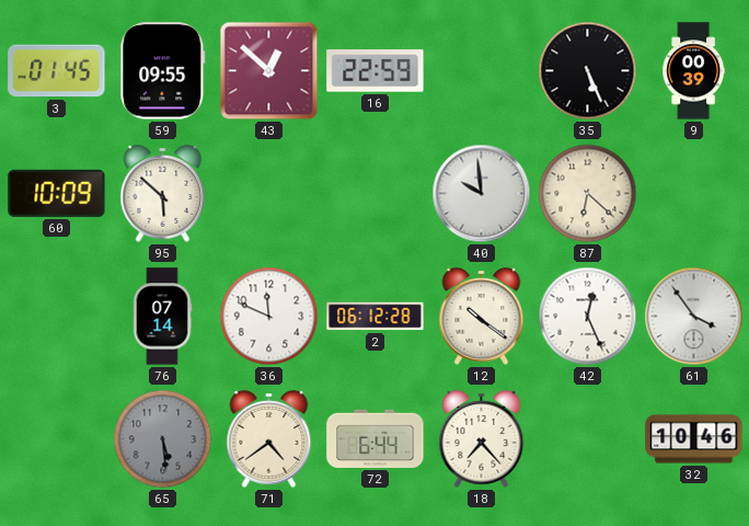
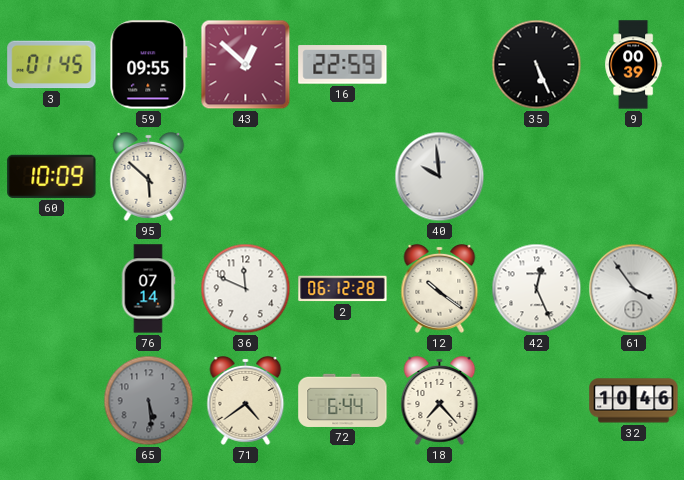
87: 6:22 -> none
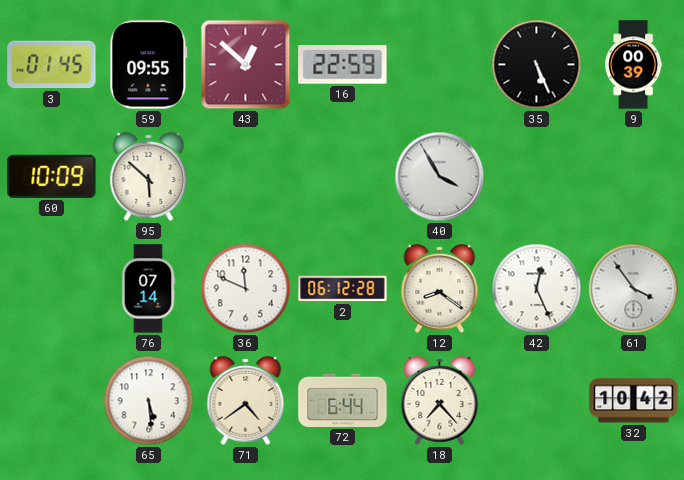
40: 9:59 -> 3:55
12: 10:21 -> 8:21
65 dial: grey -> white
32: 10:46 -> 10:42
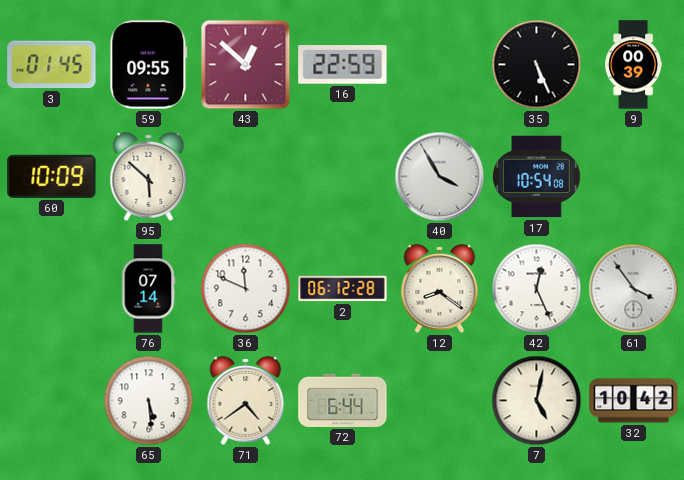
17: none -> 10:54
18: 7:23 -> none
7: none -> 5:02
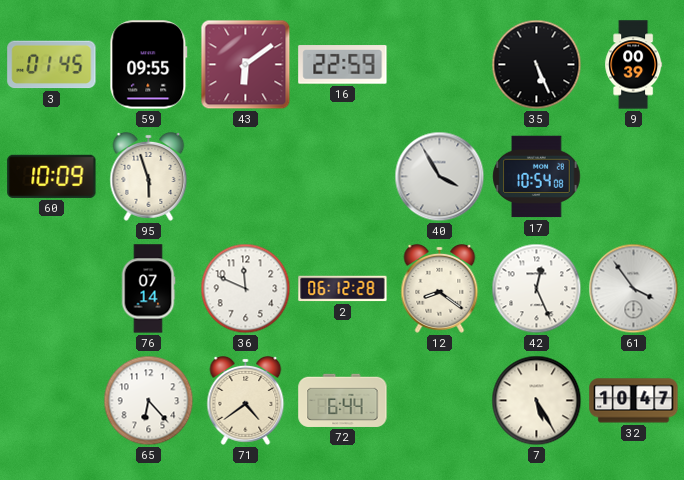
43: 12:52 -> 6:09
95: 5:52 -> 5:57
65: 5:29 -> 6:23
7: 5:02 -> 5:25
32: 10:42 -> 10:47
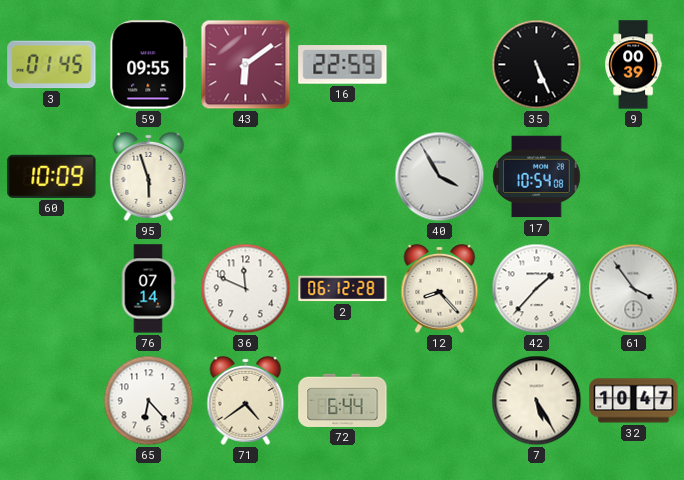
12: 8:21 -> 8:23
42: 12:26 -> 1:37
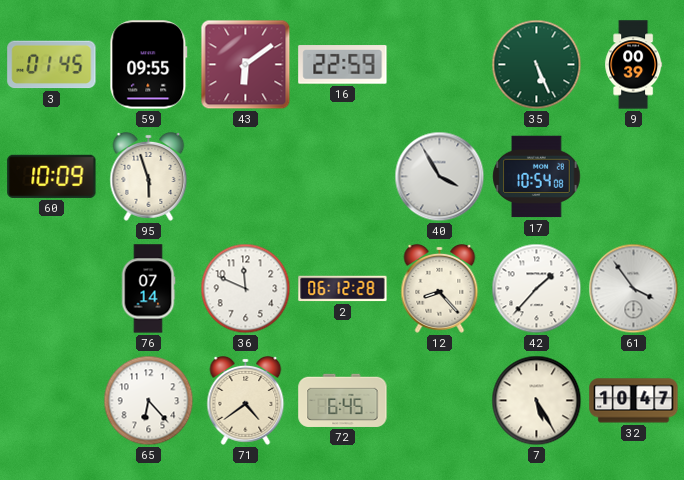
35 dial: black -> green
72: 6:44 -> 6:45
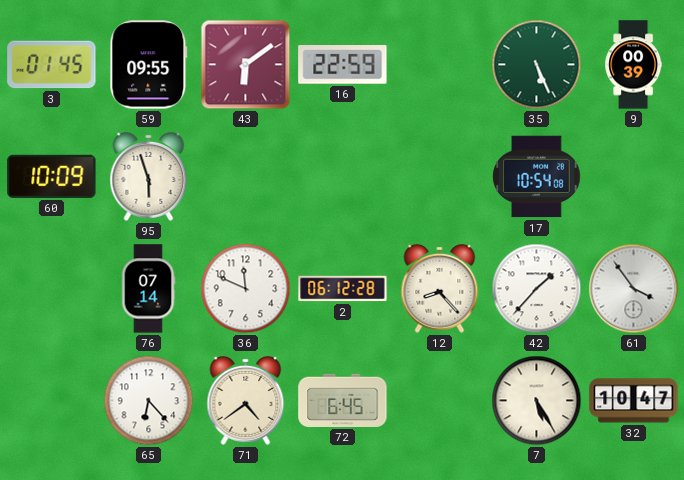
40: 3:55 -> none
